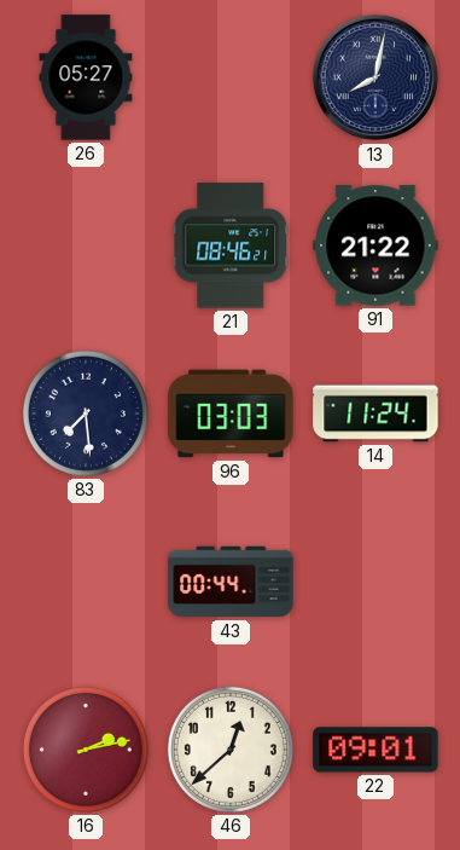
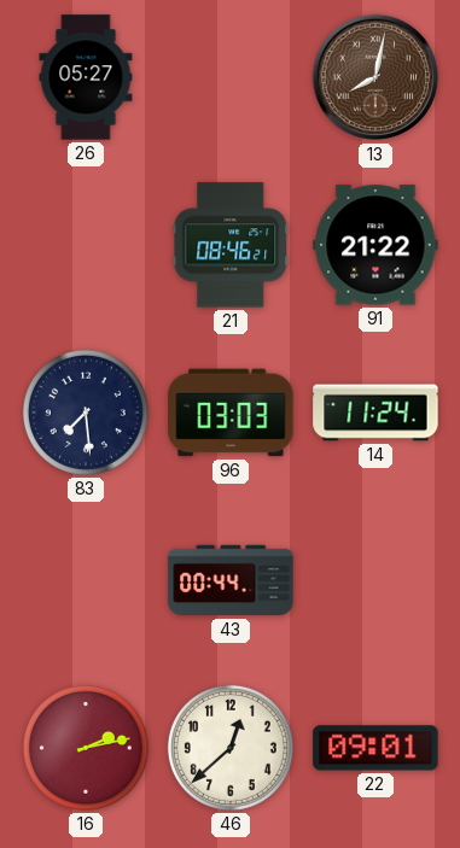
13 dial: navy -> brown
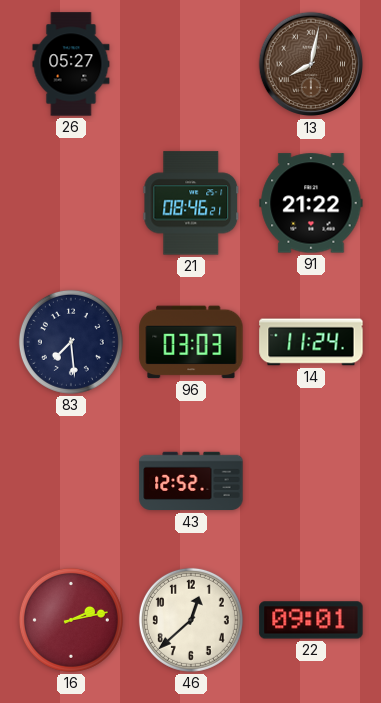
43: 00:44 -> 12:52
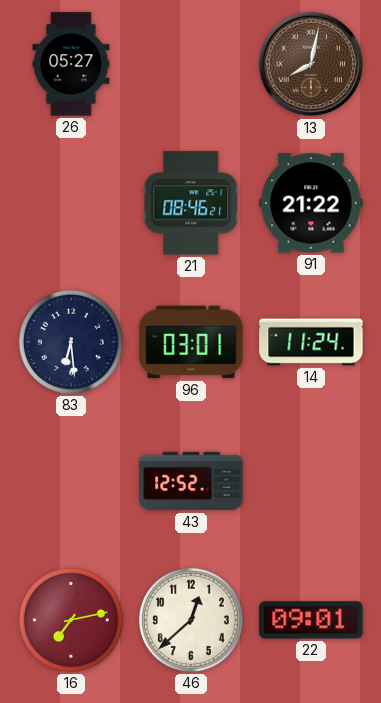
83: 7:29 -> 6:29
96: 03:03 -> 03:01
16: 2:13 -> 7:13
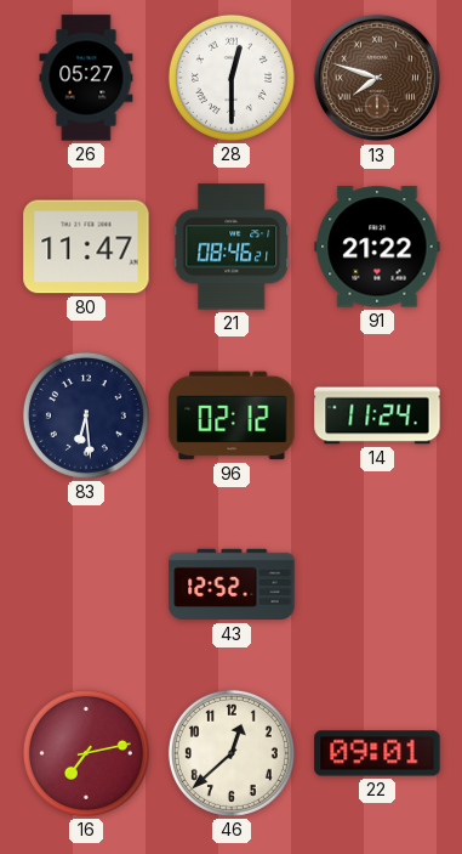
28: none -> 12:30
13: 8:02 -> 7:48
80: none -> 11:47
96: 03:01 -> 02:12
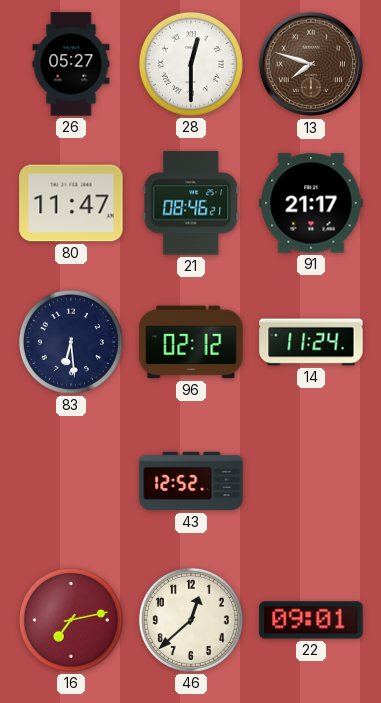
91: 21:22 -> 21:17
